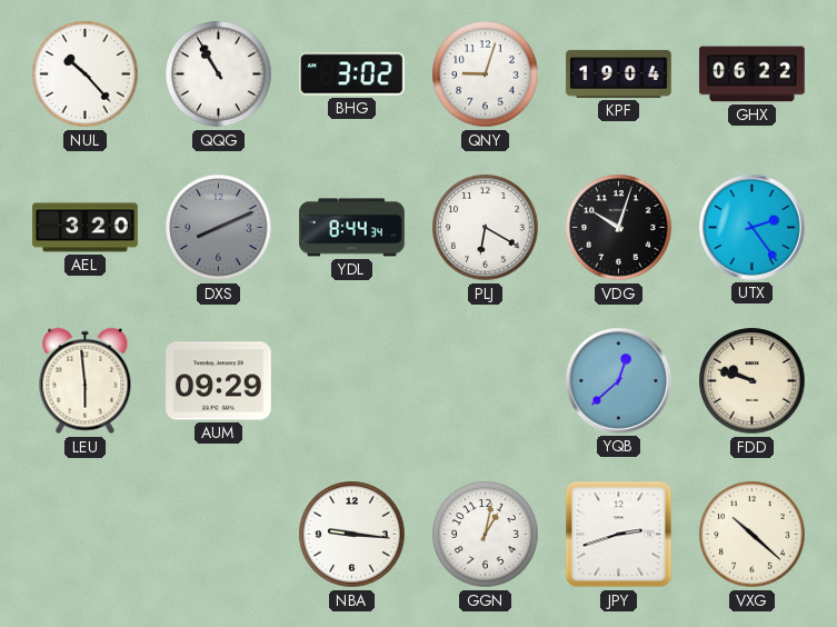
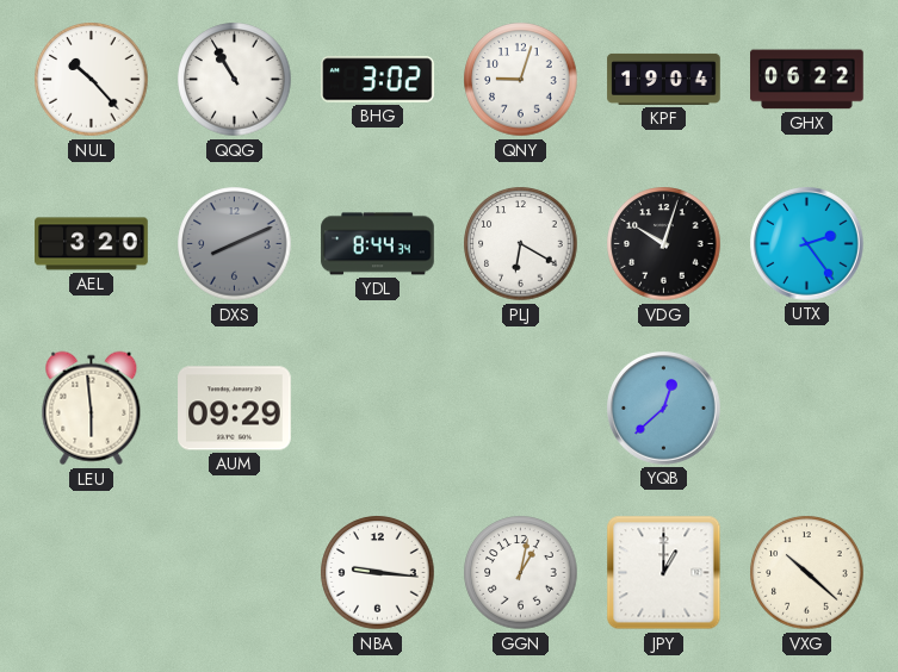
FDD: 9:48 -> none
JPY: 2:42 -> 1:00
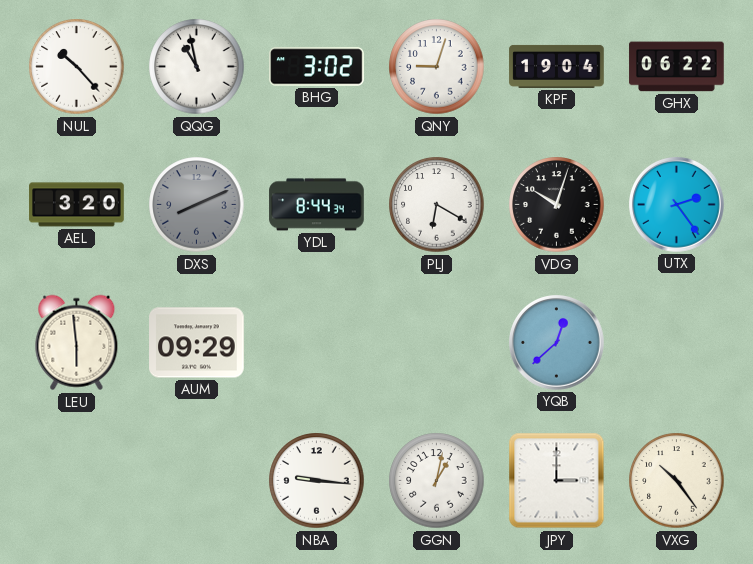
QQG: 10:55 -> 10:58
JPY: 1:00 -> 3:00
VXG: 10:22 -> 10:24
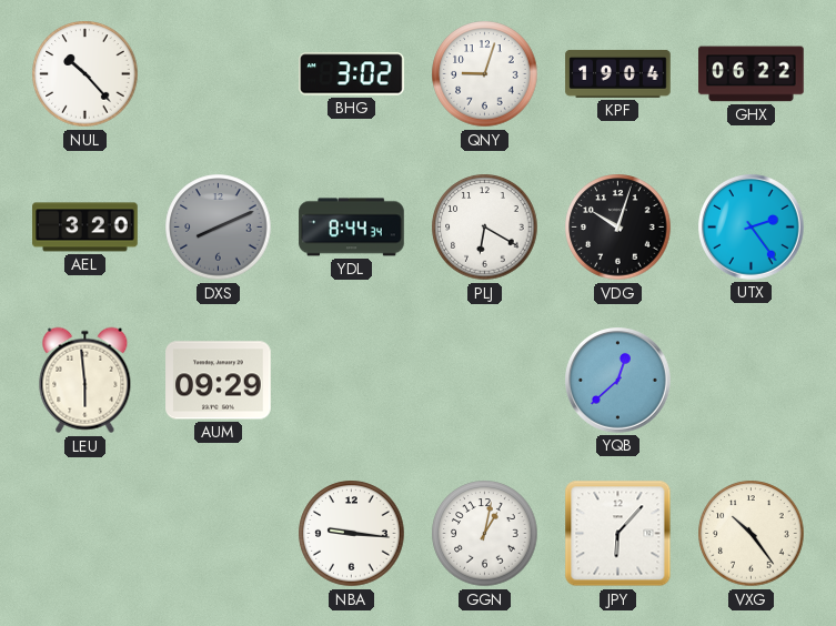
QQG: 10:58 -> none
JPY: 3:00 -> 6:07
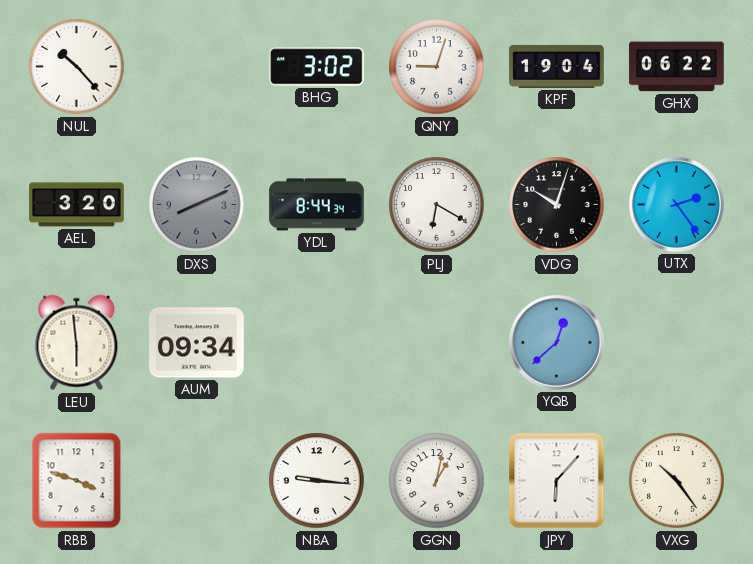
AUM: 09:29 -> 09:34
RBB: none -> 3:48
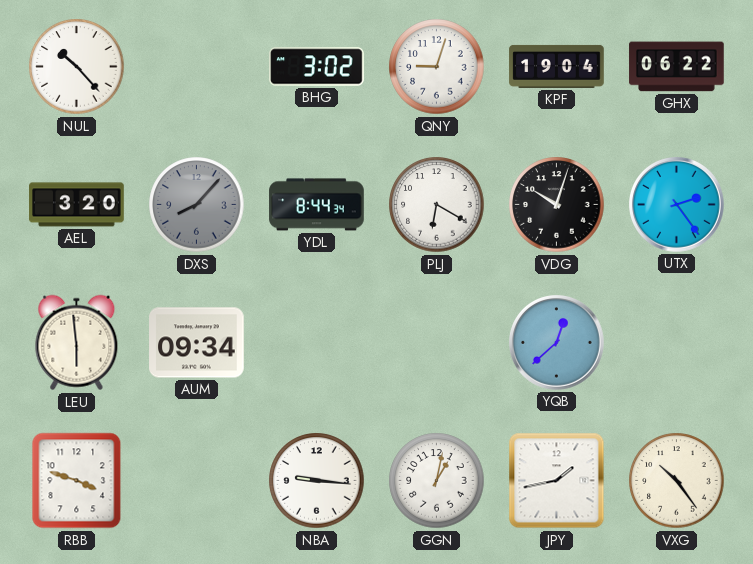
DXS: 8:11 -> 8:07
JPY: 6:07 -> 1:43
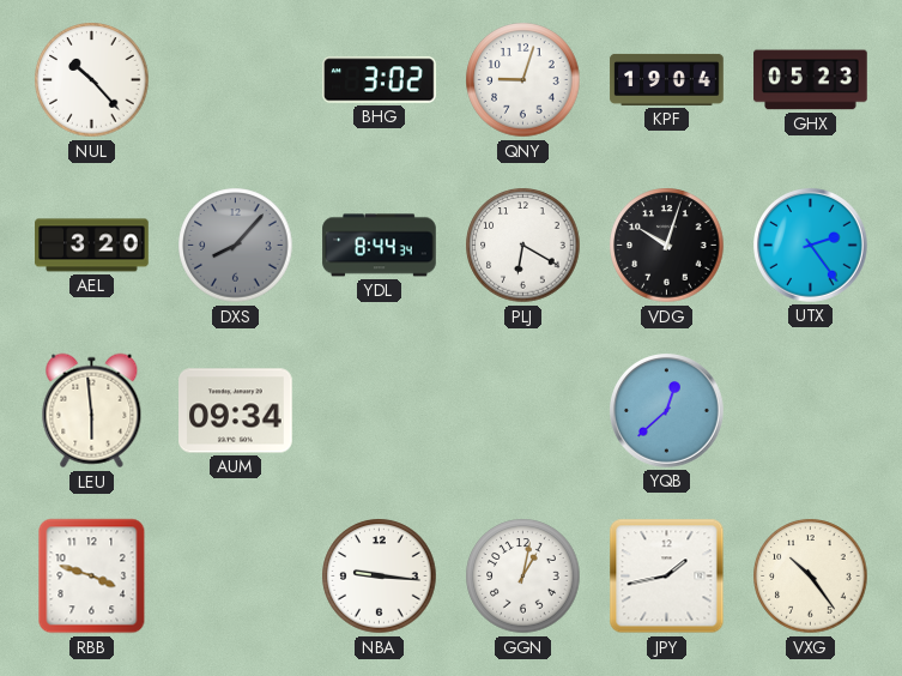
GHX: 06:22 -> 05:23
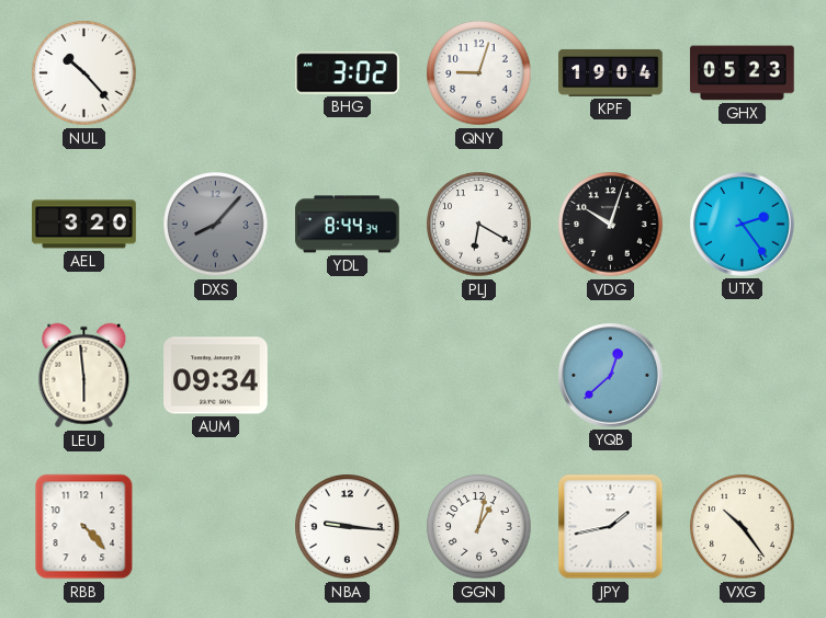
RBB: 3:48 -> 4:23
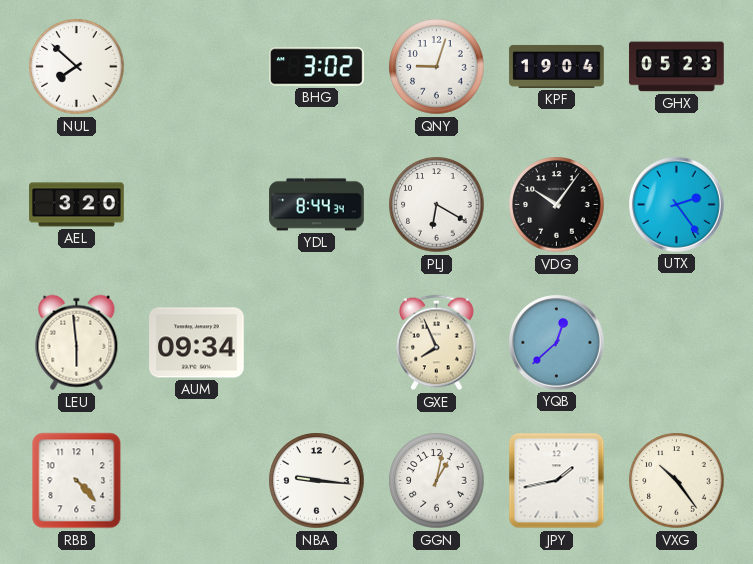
NUL: 10:23 -> 7:52
DXS: 8:07 -> none
VDG: 10:03 -> 10:06
GXE: none -> 7:56
